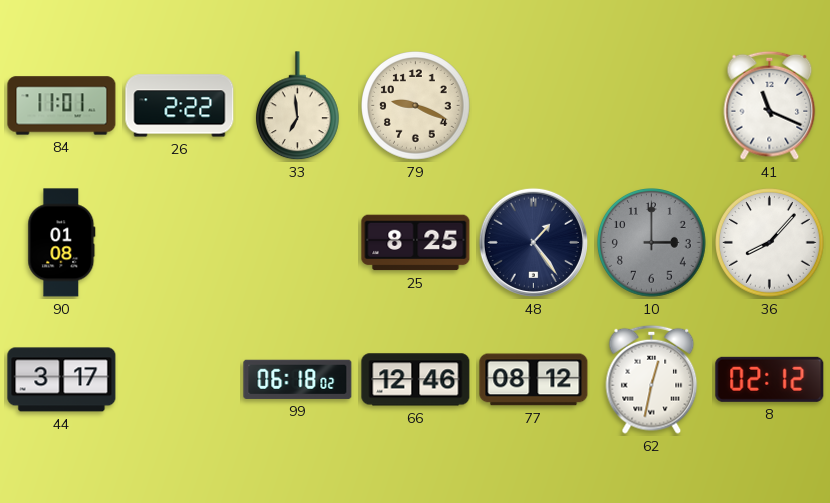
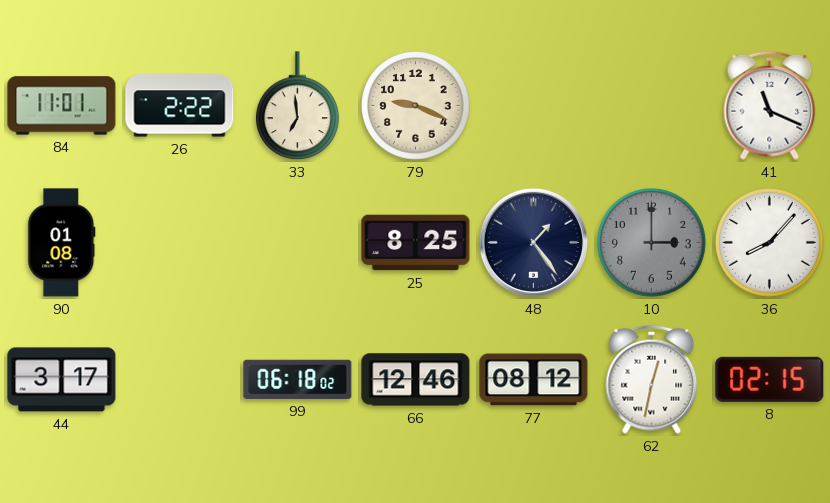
8: 02:12 -> 02:15
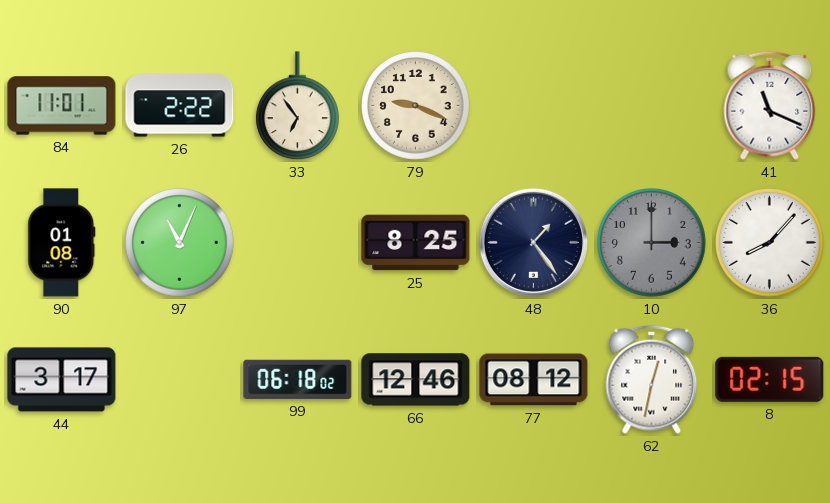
33: 6:59 -> 6:54
97: none -> 11:04
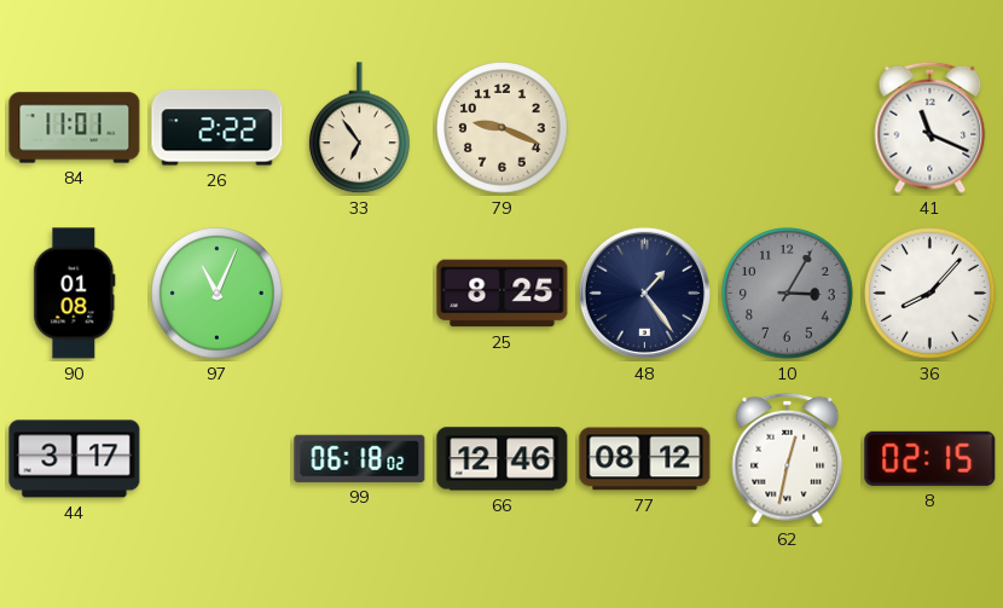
10: 3:00 -> 3:05
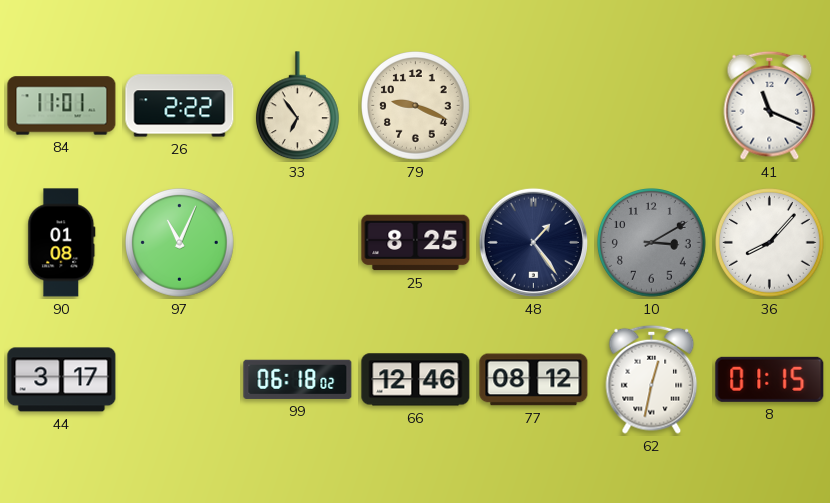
10: 3:05 -> 3:10
8: 02:15 -> 01:15
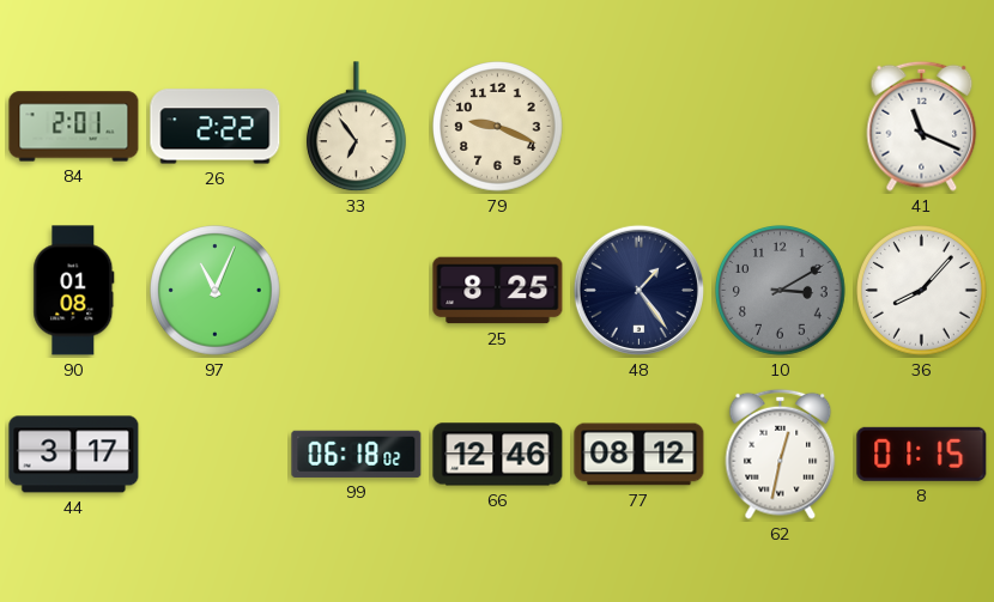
84: 11:01 -> 2:01
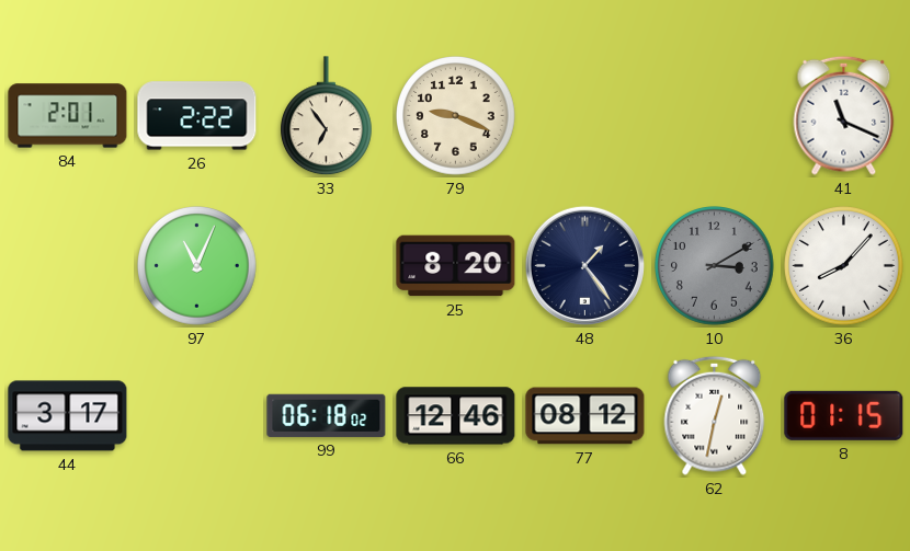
90: 01:08 -> none
25: 8:25 -> 8:20
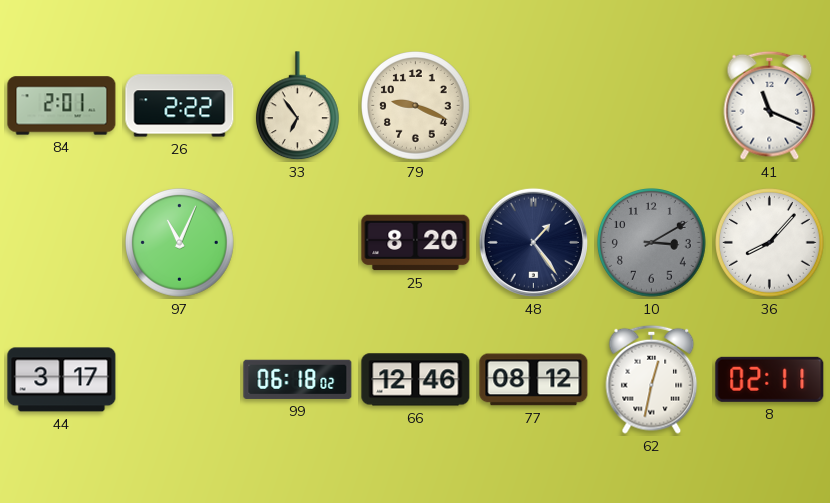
8: 01:15 -> 02:11
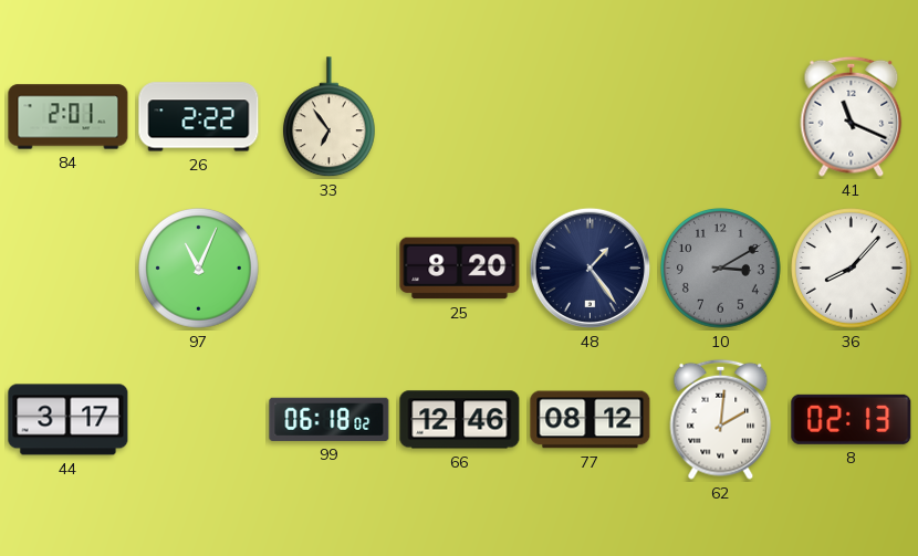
79: 9:19 -> none
62: 12:32 -> 2:01
8: 02:11 -> 02:13
